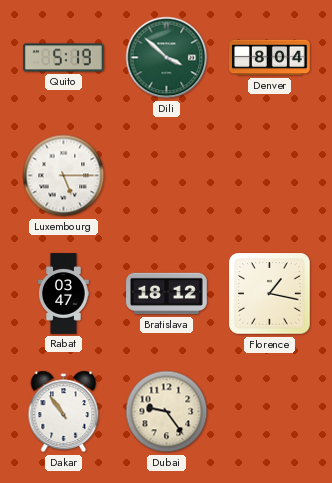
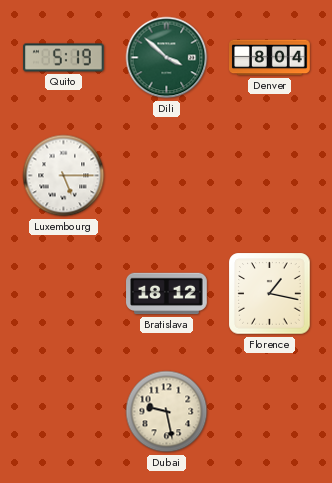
Rabat: 03:47 -> none
Dakar: 10:54 -> none
Dubai: 9:24 -> 9:28
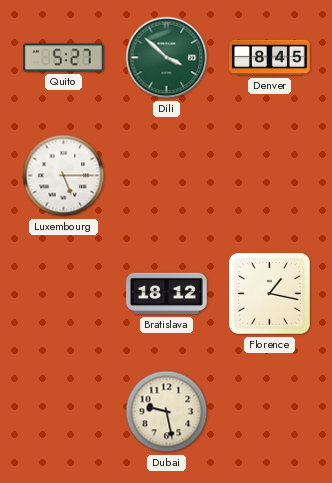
Quito: 5:19 -> 5:27
Denver: 8:04 -> 8:45
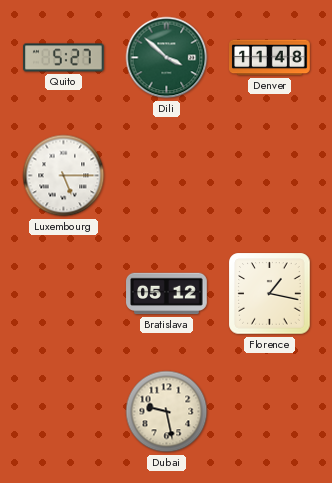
Denver: 8:45 -> 11:48
Bratislava: 18:12 -> 05:12
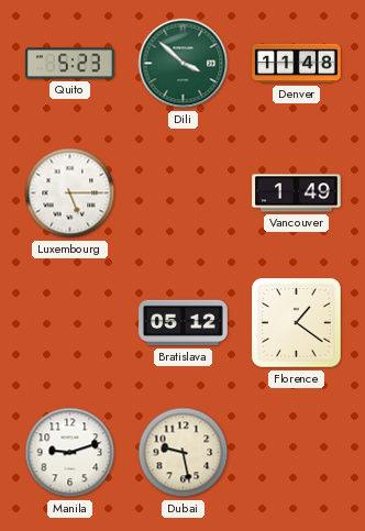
Quito: 5:27 -> 5:23
Vancouver: none -> 1:49
Florence: 1:17 -> 1:21
Manila: none -> 9:12
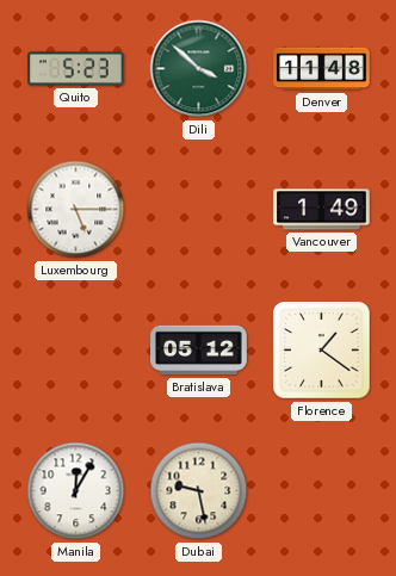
Manila: 9:12 -> 12:05
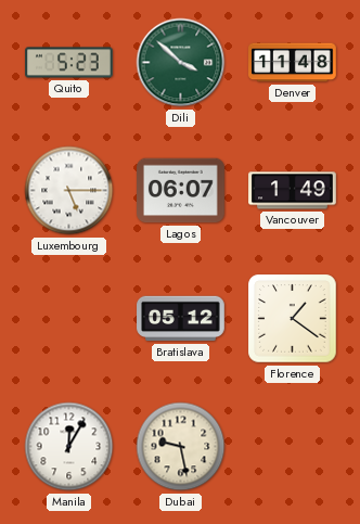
Lagos: none -> 06:07
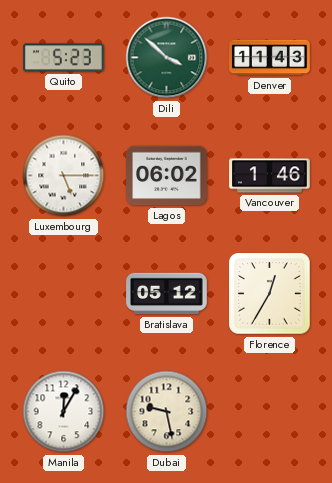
Denver: 11:48 -> 11:43
Lagos: 06:07 -> 06:02
Vancouver: 1:49 -> 1:46
Florence: 1:21 -> 12:35
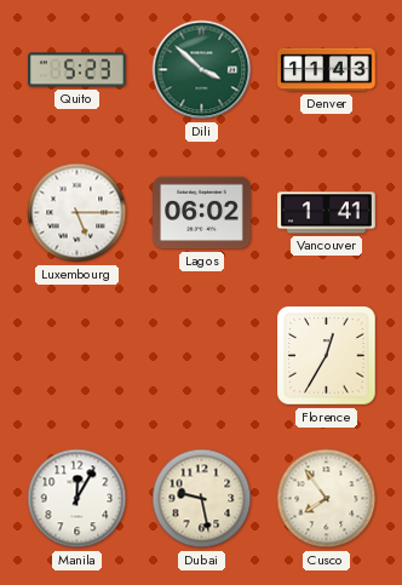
Vancouver: 1:46 -> 1:41
Bratislava: 05:12 -> none
Cusco: none -> 7:54
